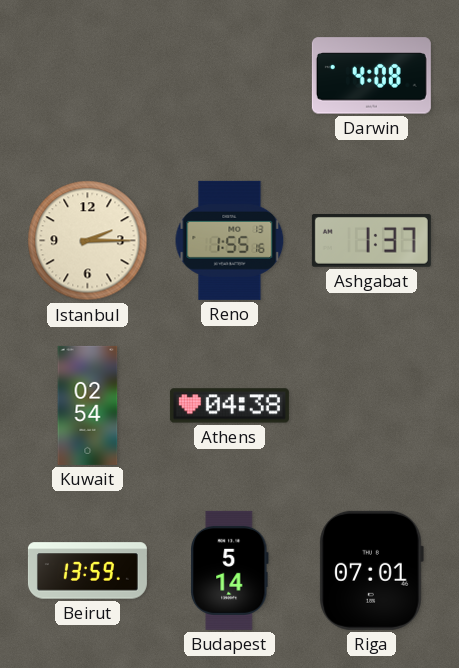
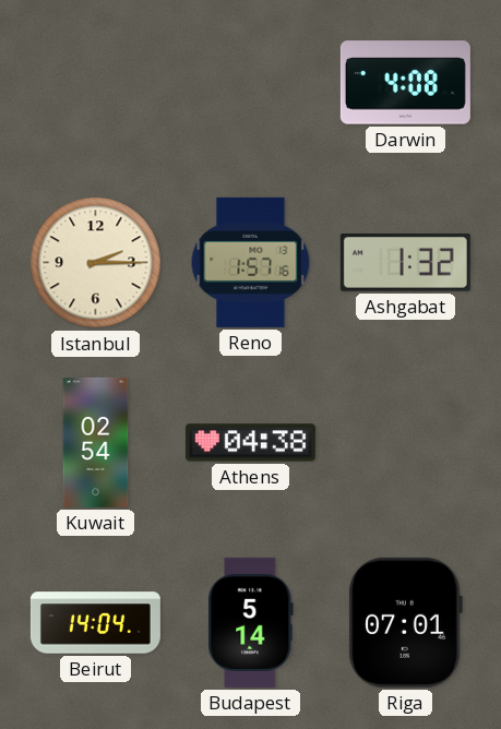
Reno: 1:55 -> 1:57
Ashgabat: 1:37 -> 1:32
Beirut: 13:59 -> 14:04
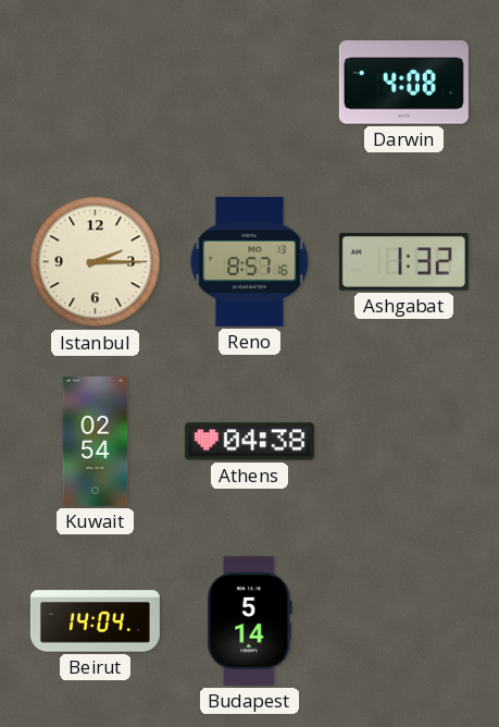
Reno: 1:57 -> 8:57
Riga: 07:01 -> none
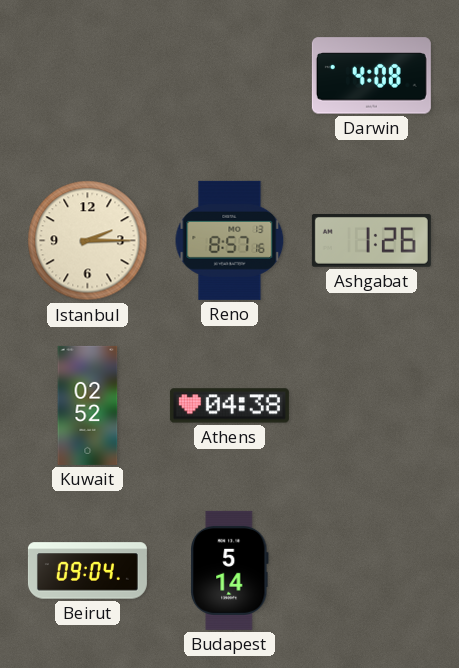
Ashgabat: 1:32 -> 1:26
Kuwait: 02:54 -> 02:52
Beirut: 14:04 -> 09:04
